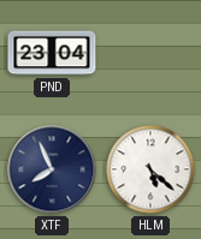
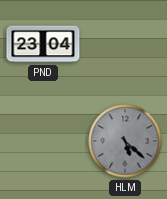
XTF: 7:56 -> none
HLM dial: white -> grey
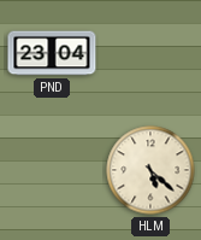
HLM dial: grey -> cream
